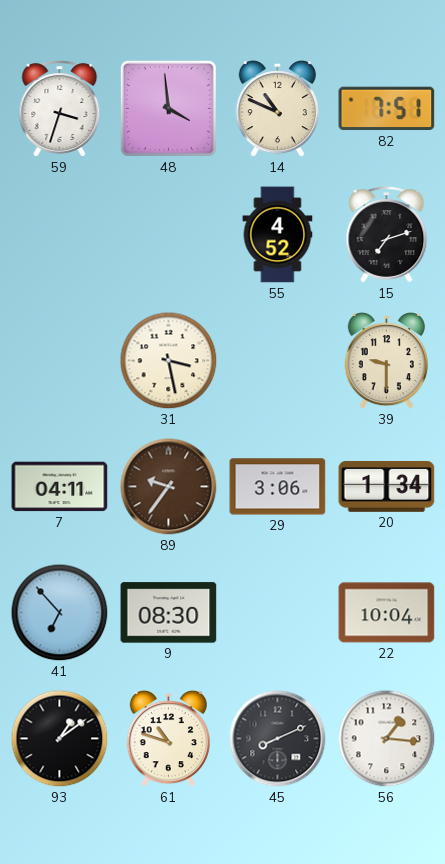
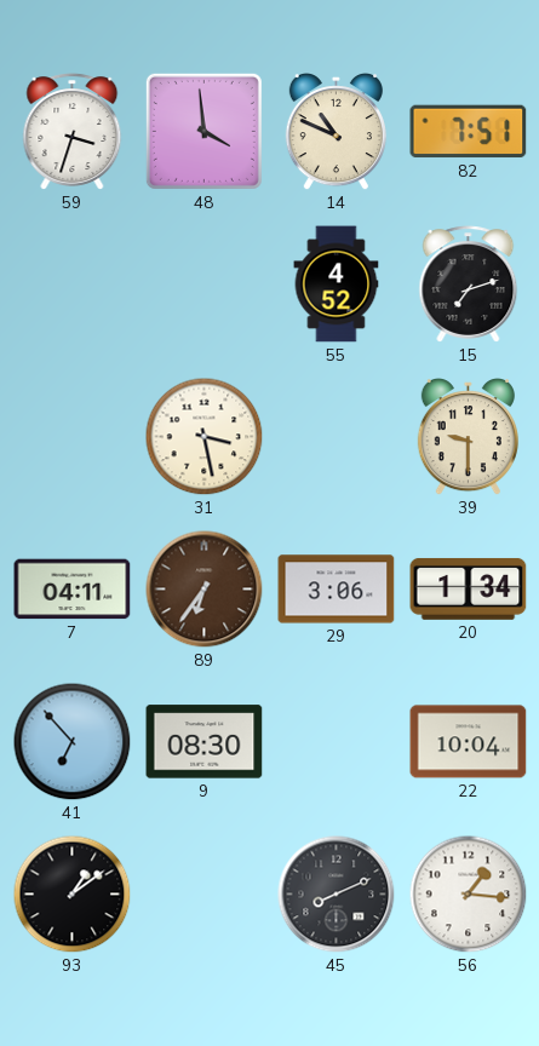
89: 9:36 -> 6:36
61: 10:48 -> none
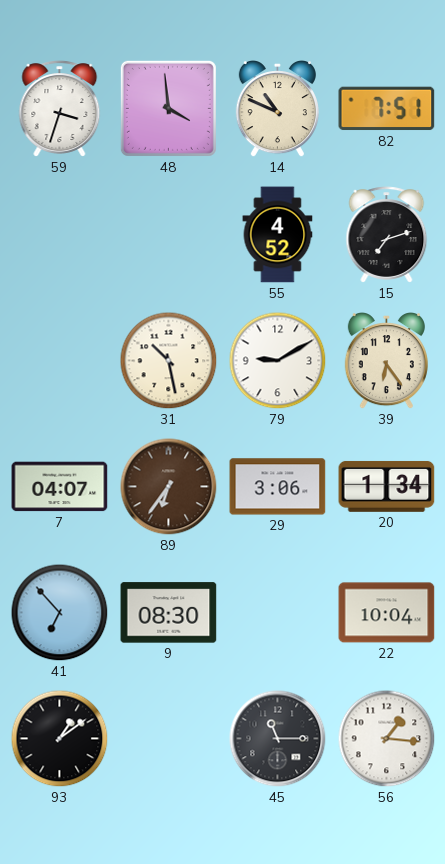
31: 3:28 -> 10:28
79: none -> 9:10
39: 9:30 -> 6:24
7: 04:11 -> 04:07
45: 8:11 -> 11:15
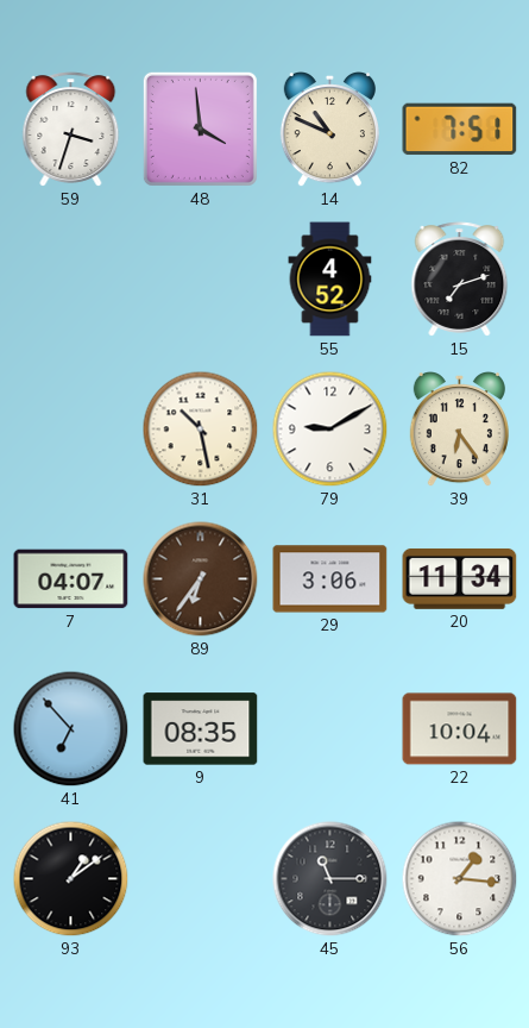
20: 1:34 -> 11:34
9: 08:30 -> 08:35
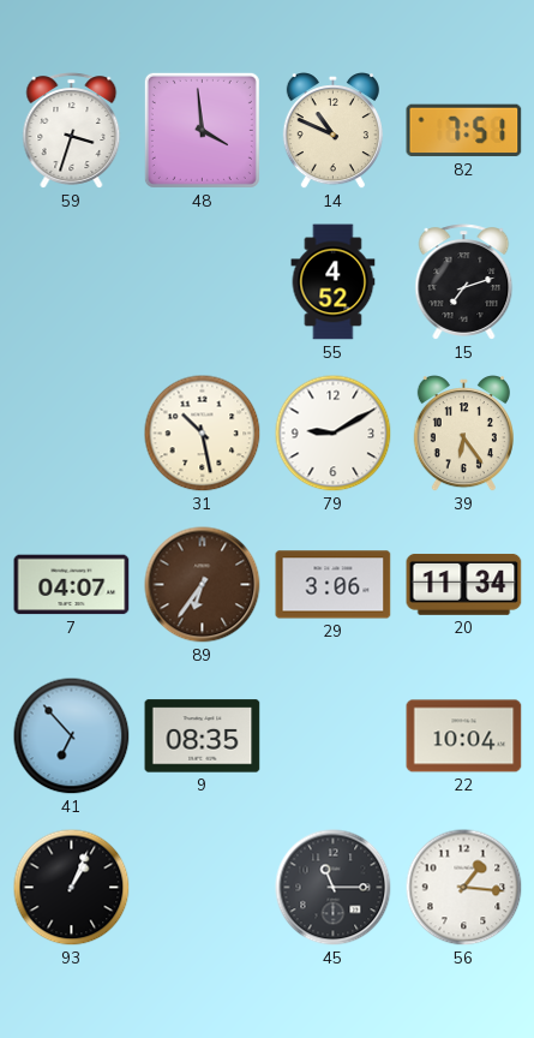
93: 1:09 -> 1:04
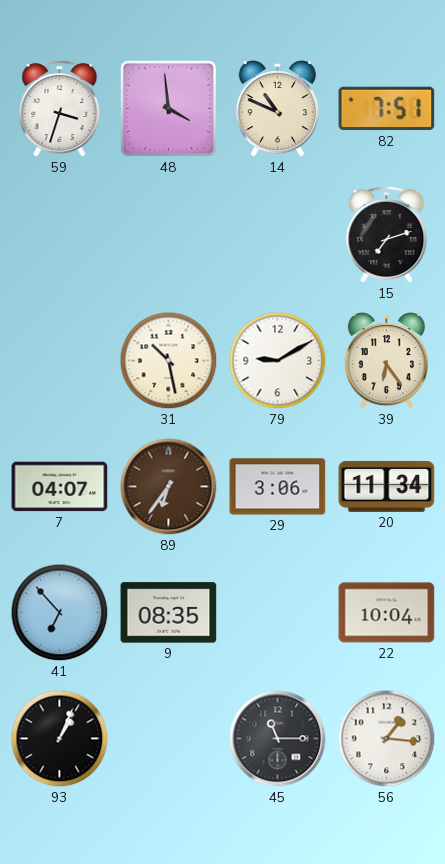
55: 4:52 -> none
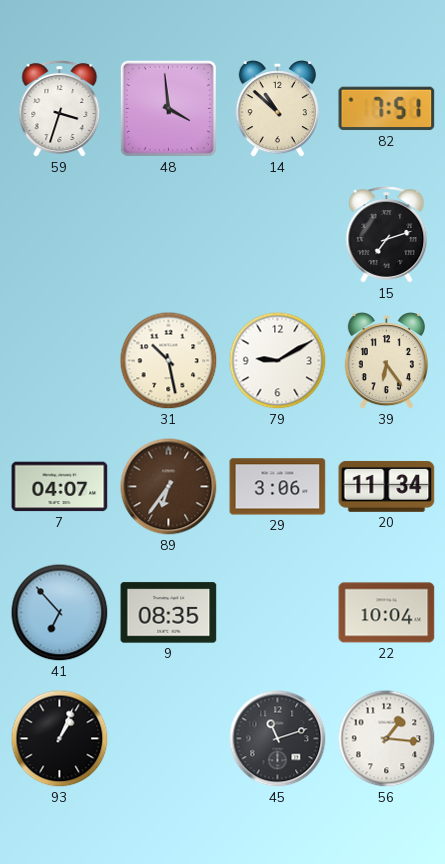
14: 10:49 -> 10:52
45: 11:15 -> 11:12
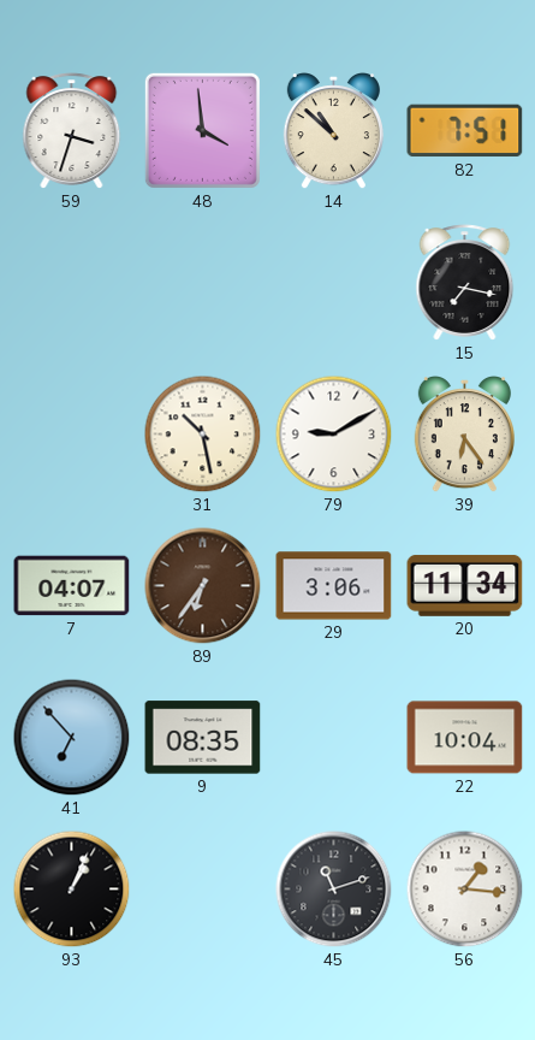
15: 7:12 -> 7:17
